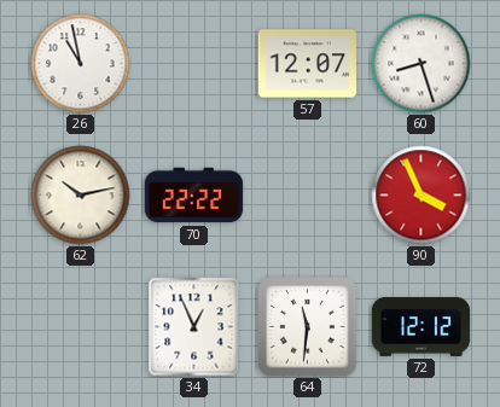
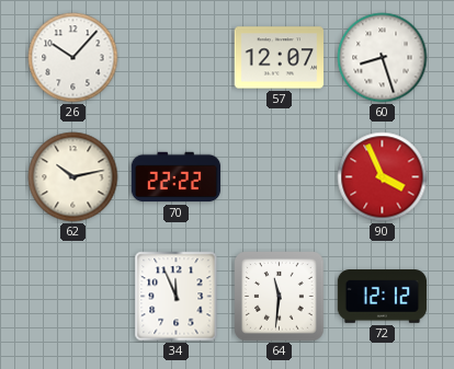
26: 10:58 -> 10:07
34: 12:56 -> 11:56
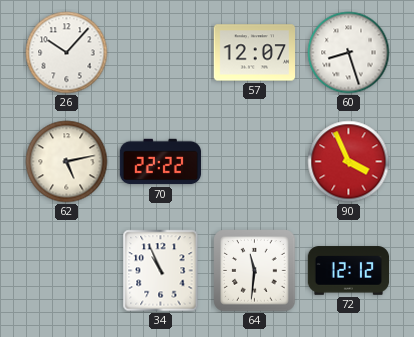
62: 10:13 -> 5:13
34: 11:56 -> 10:56
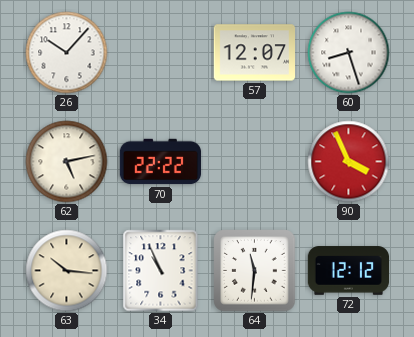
63: none -> 10:16
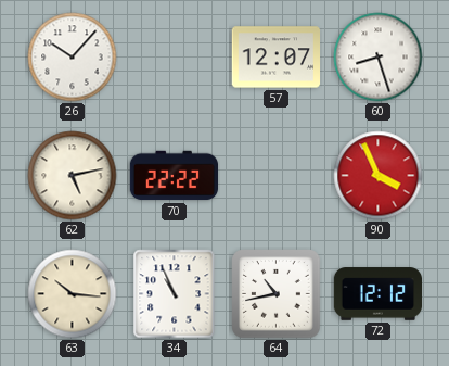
64: 11:31 -> 10:43
